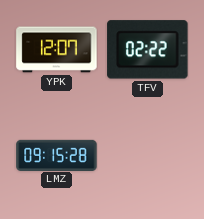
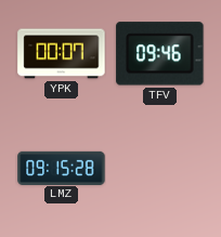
YPK: 12:07 -> 00:07
TFV: 02:22 -> 09:46
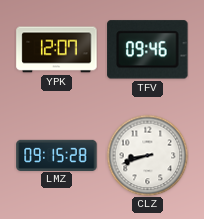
YPK: 00:07 -> 12:07
CLZ: none -> 8:42
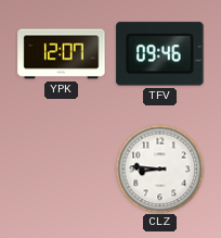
LMZ: 09:15 -> none
CLZ: 8:42 -> 8:46
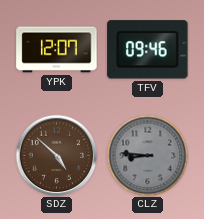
SDZ: none -> 4:52
CLZ dial: white -> grey
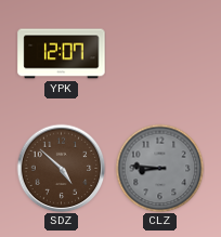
TFV: 09:46 -> none
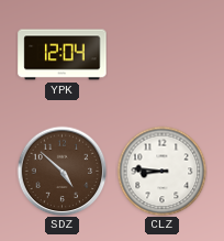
YPK: 12:07 -> 12:04
CLZ dial: grey -> white
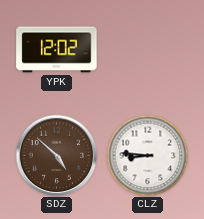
YPK: 12:04 -> 12:02
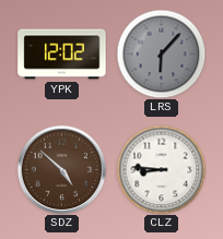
LRS: none -> 6:07
